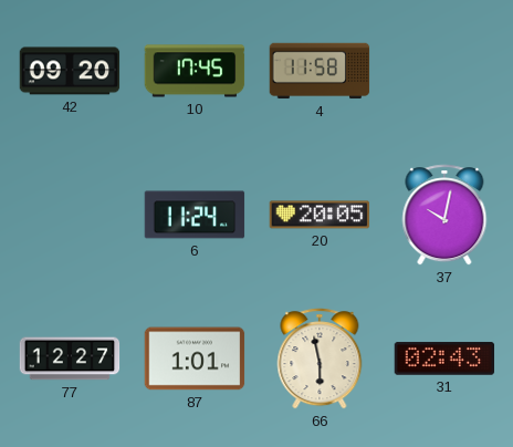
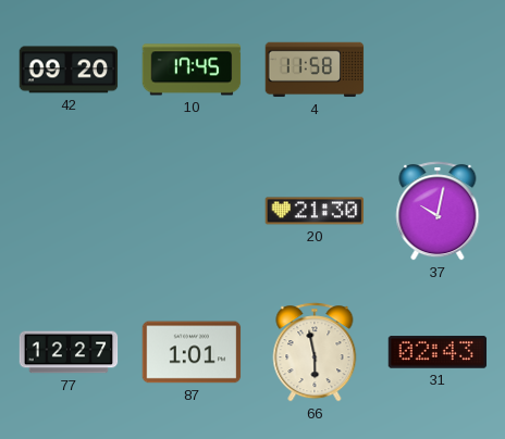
6: 11:24 -> none
20: 20:05 -> 21:30
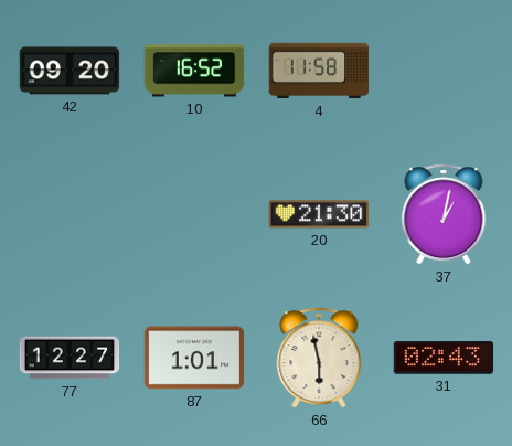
10: 17:45 -> 16:52
37: 10:02 -> 1:02
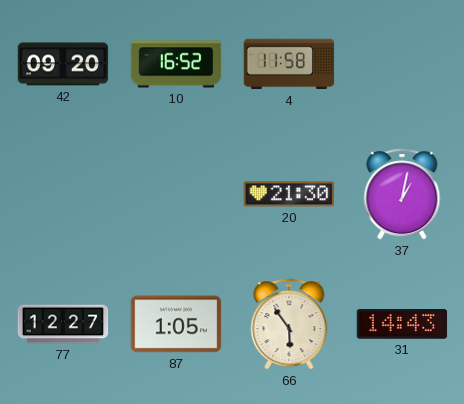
87: 1:01 -> 1:05
66: 5:58 -> 5:54
31: 02:43 -> 14:43
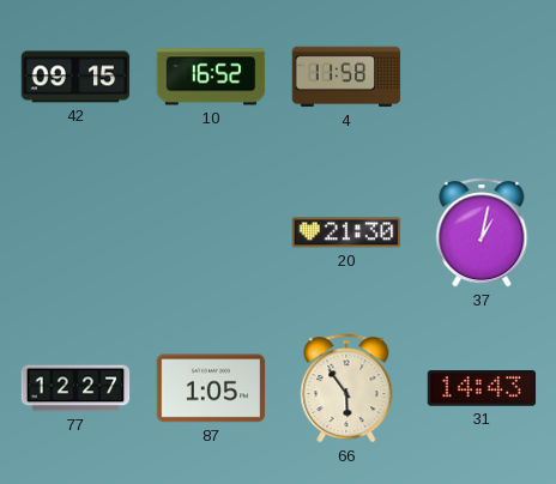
42: 09:20 -> 09:15
